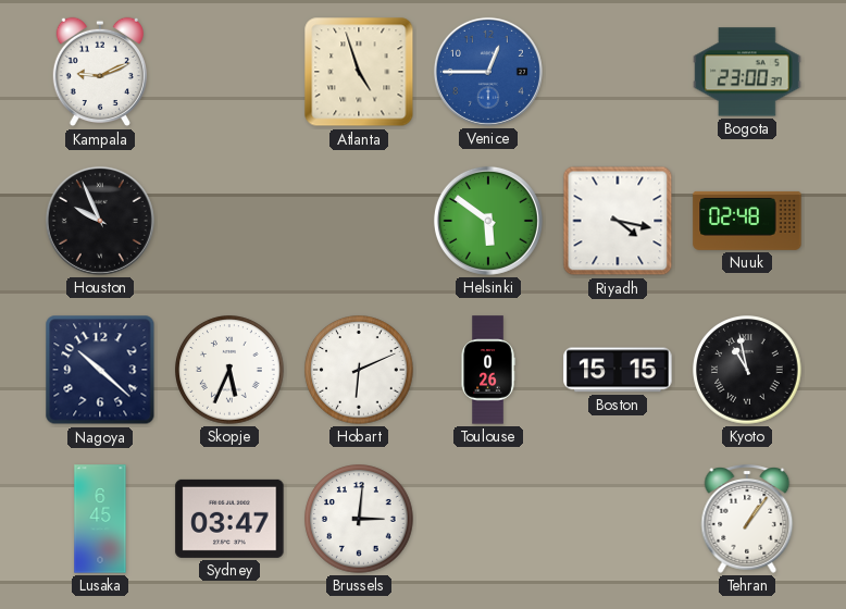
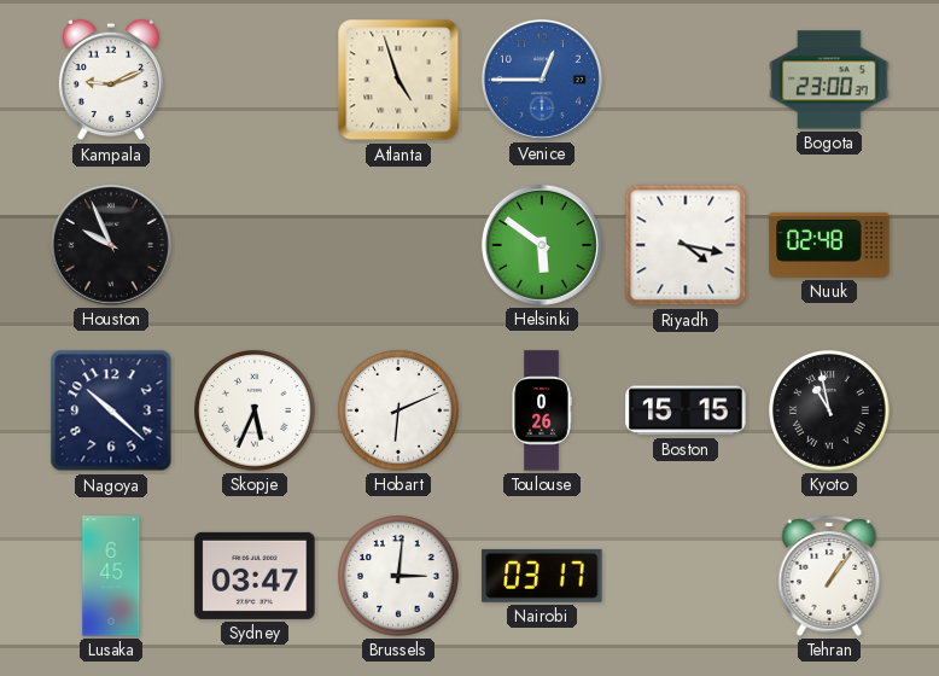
Nairobi: none -> 03:17
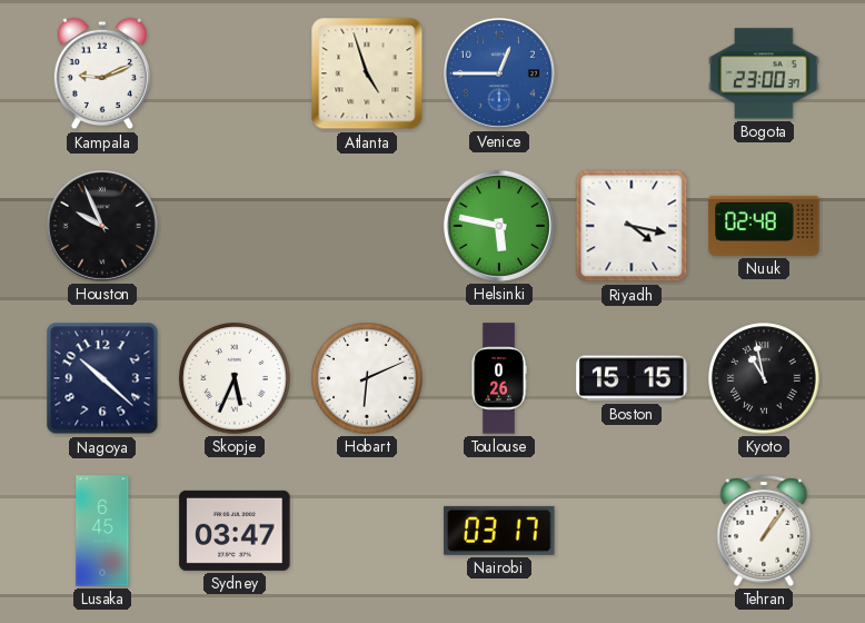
Helsinki: 5:51 -> 5:47
Brussels: 3:01 -> none
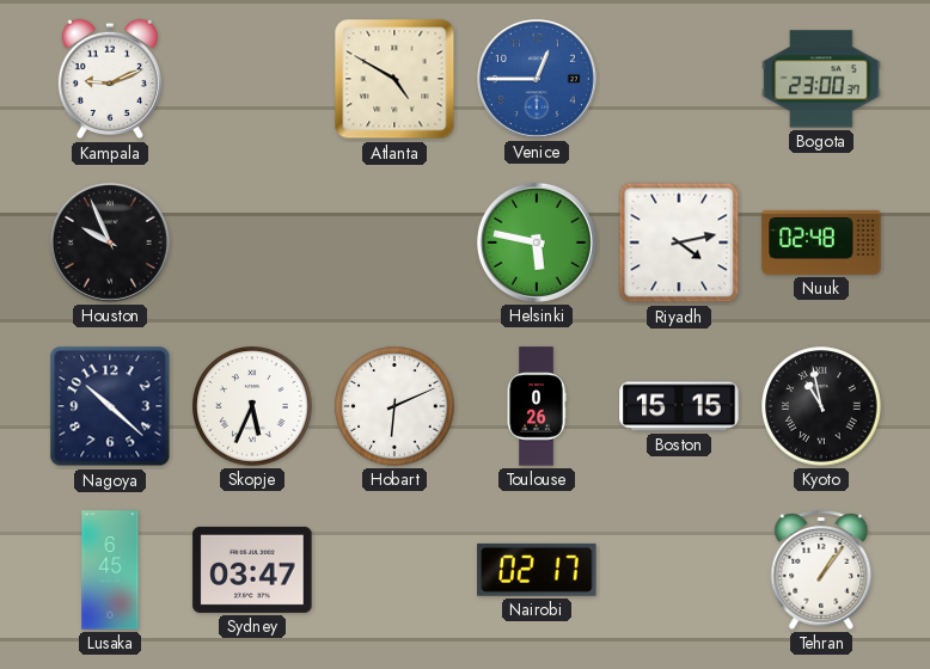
Atlanta: 4:57 -> 4:50
Riyadh: 4:17 -> 4:13
Nairobi: 03:17 -> 02:17
